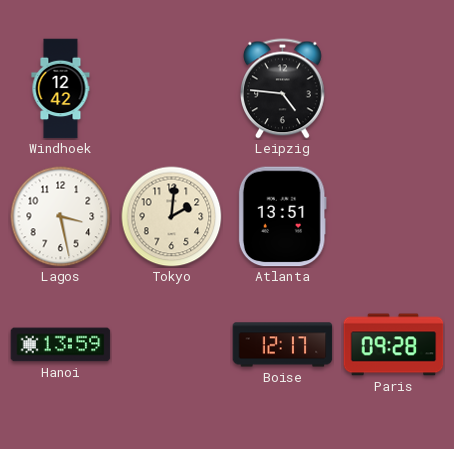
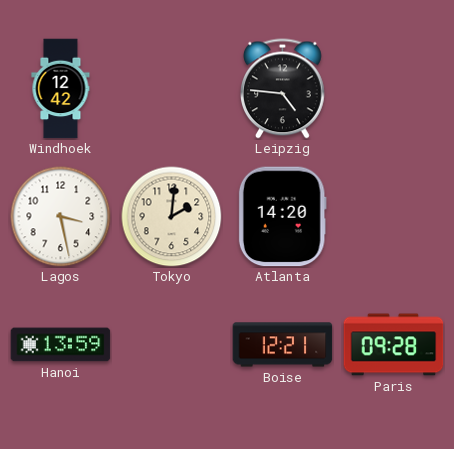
Atlanta: 13:51 -> 14:20
Boise: 12:17 -> 12:21
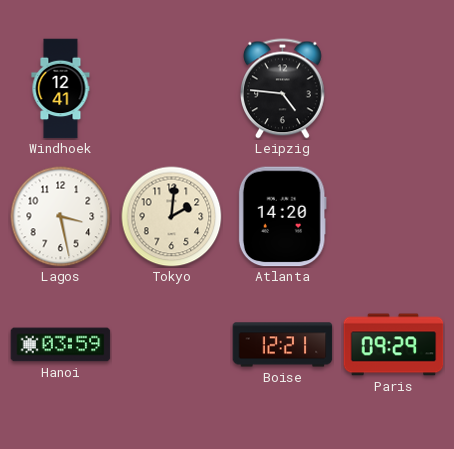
Windhoek: 12:42 -> 12:41
Hanoi: 13:59 -> 03:59
Paris: 09:28 -> 09:29
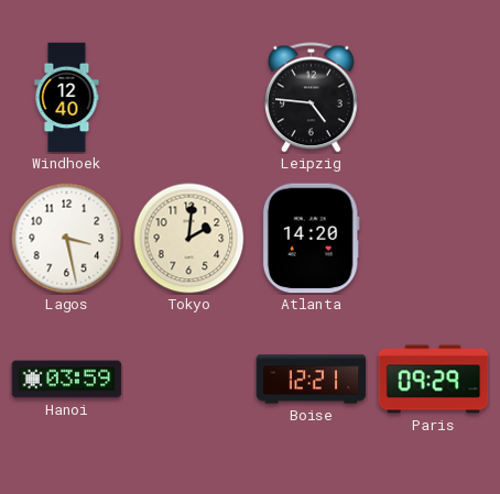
Windhoek: 12:41 -> 12:40
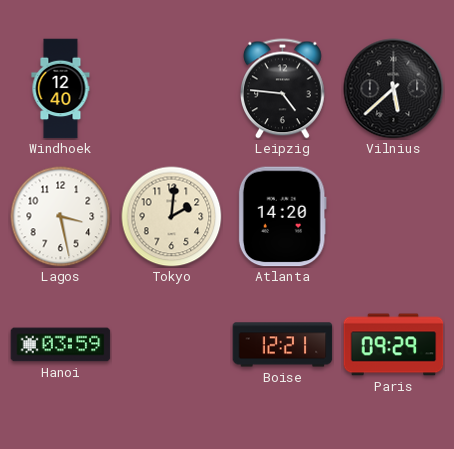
Vilnius: none -> 5:38
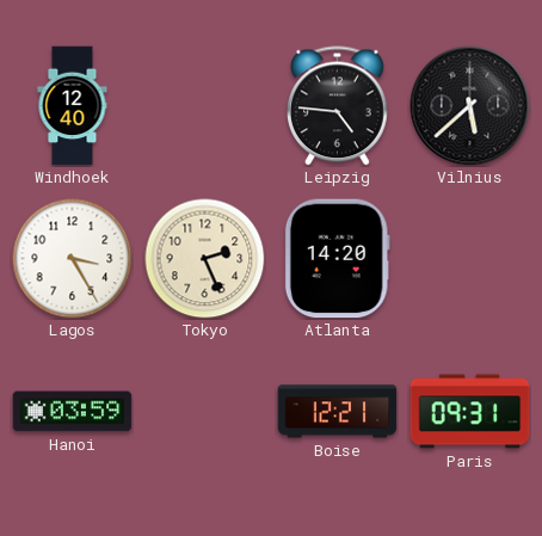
Lagos: 3:28 -> 3:25
Tokyo: 2:01 -> 2:26
Paris: 09:29 -> 09:31
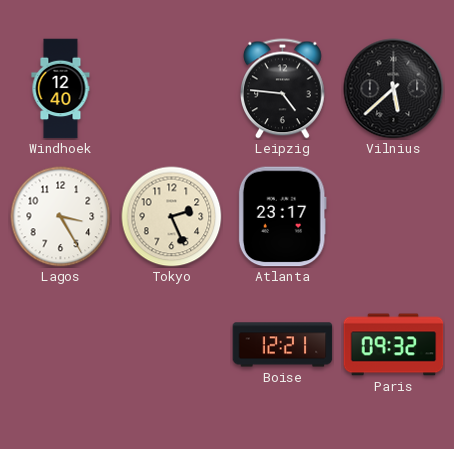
Atlanta: 14:20 -> 23:17
Hanoi: 03:59 -> none
Paris: 09:31 -> 09:32
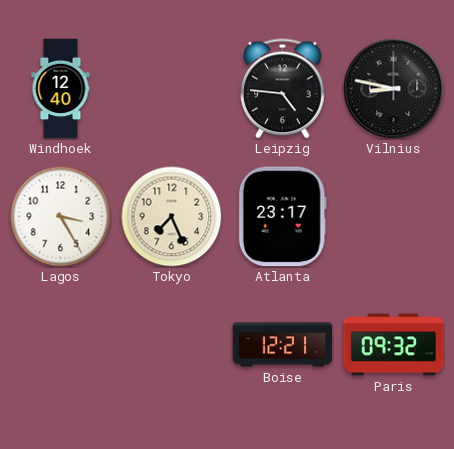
Vilnius: 5:38 -> 8:47
Tokyo: 2:26 -> 7:26
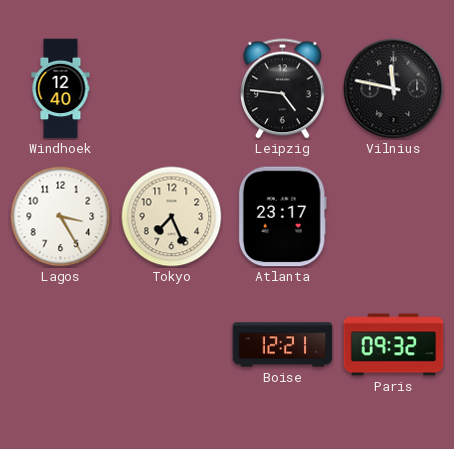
Vilnius: 8:47 -> 11:47
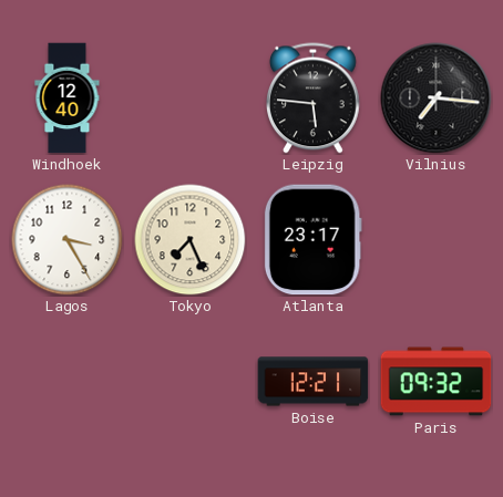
Leipzig: 4:46 -> 5:46
Vilnius: 11:47 -> 7:16
